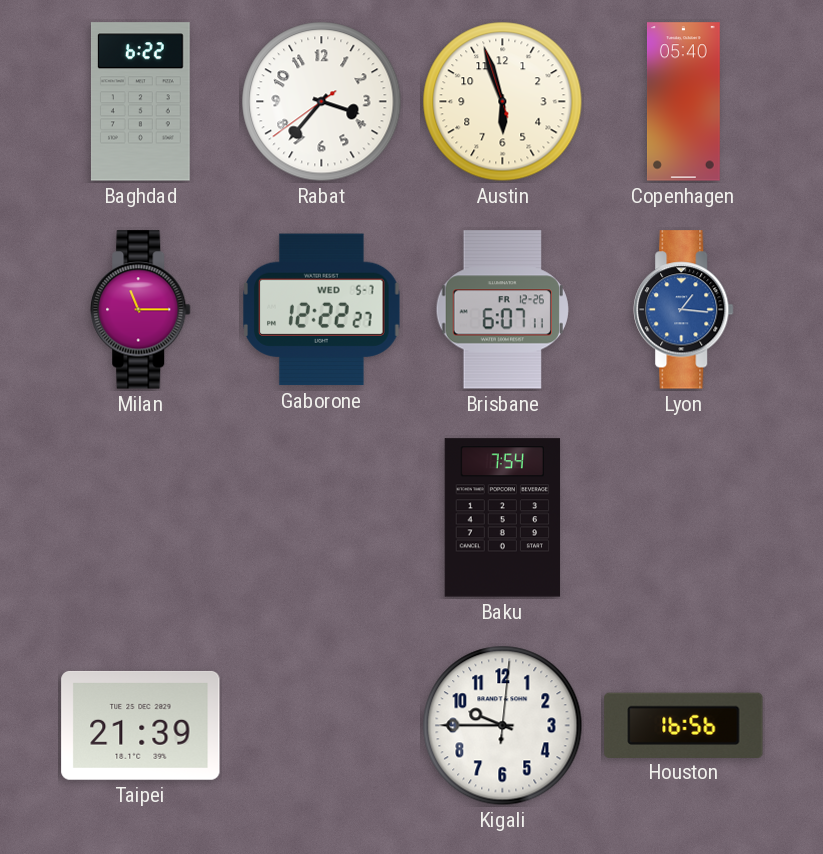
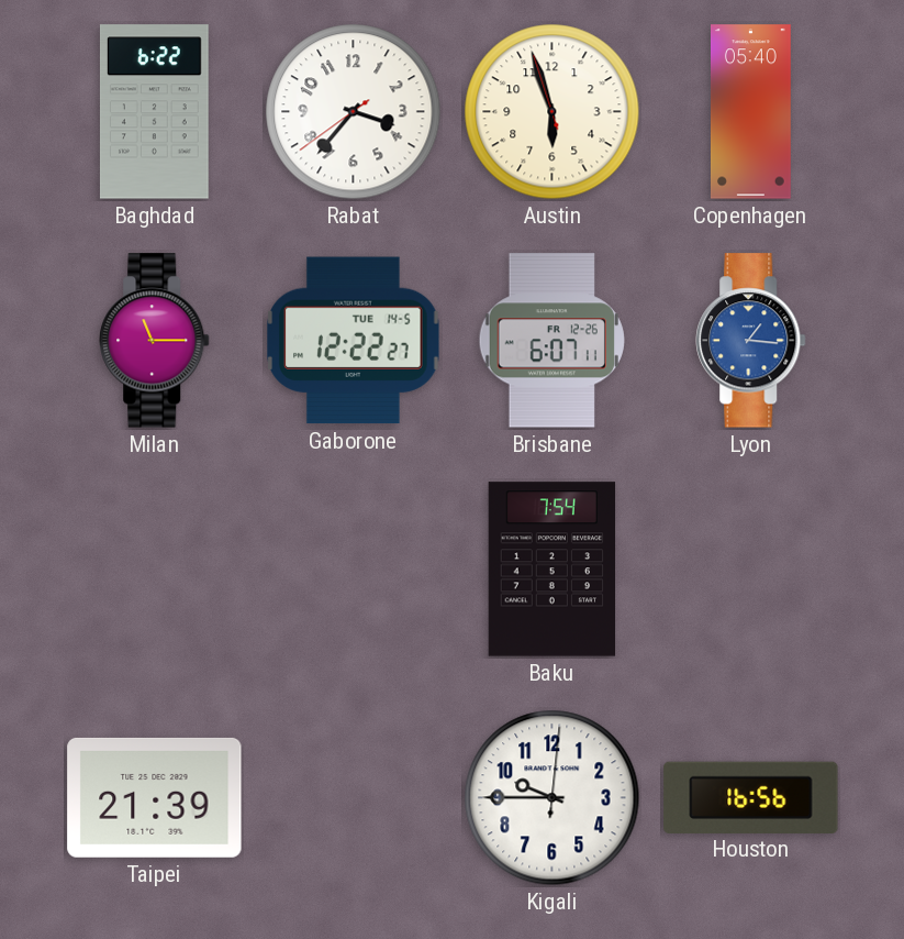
Gaborone date: WED 5-7 -> TUE 14-5
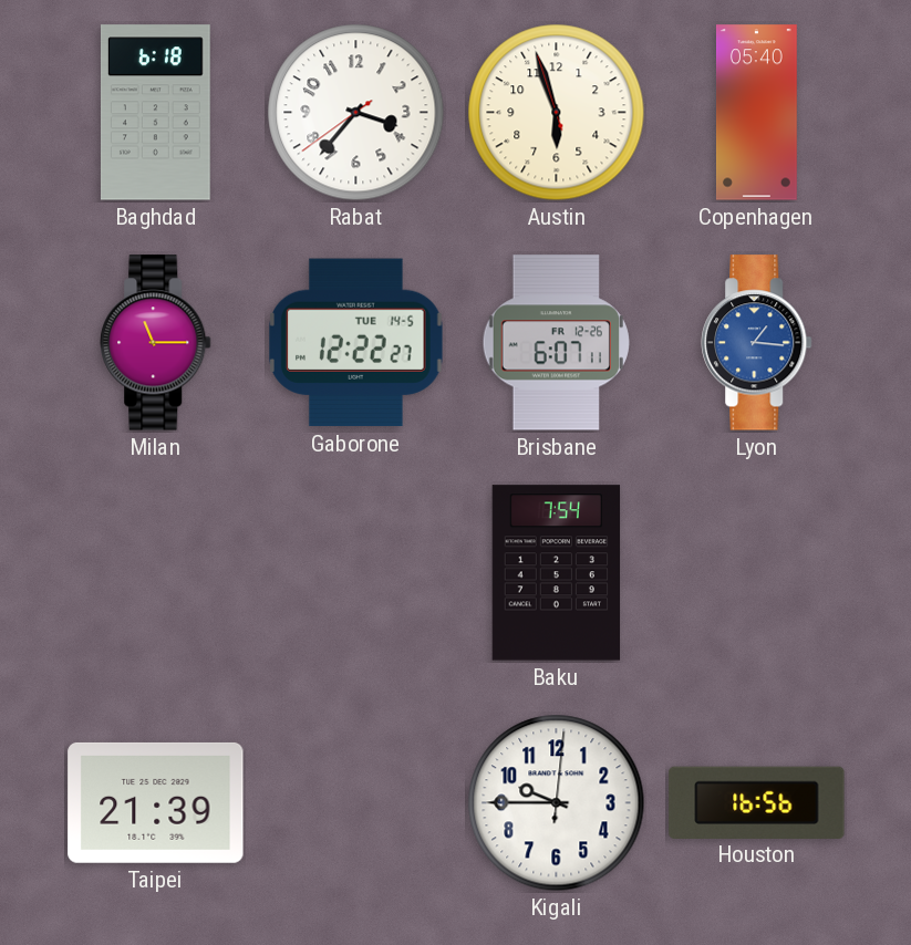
Baghdad: 6:22 -> 6:18
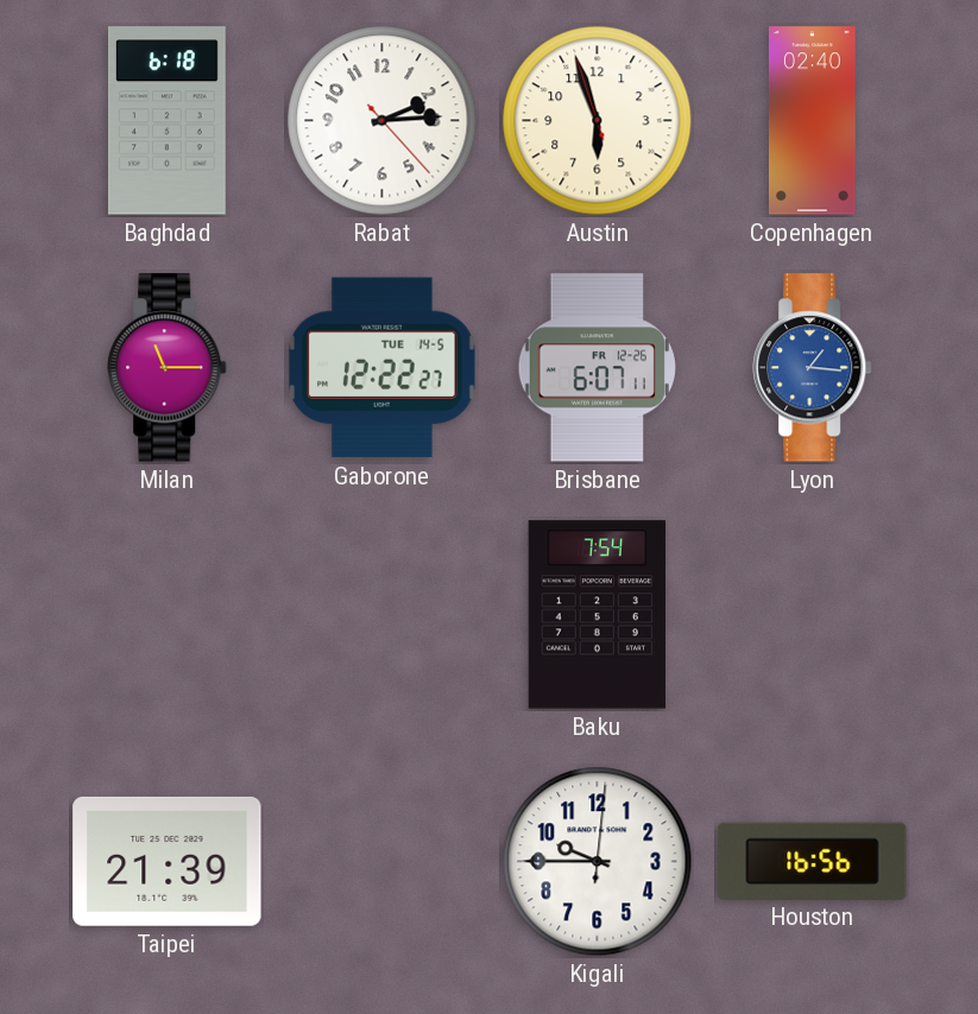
Rabat: 3:36 -> 2:14
Copenhagen: 05:40 -> 02:40
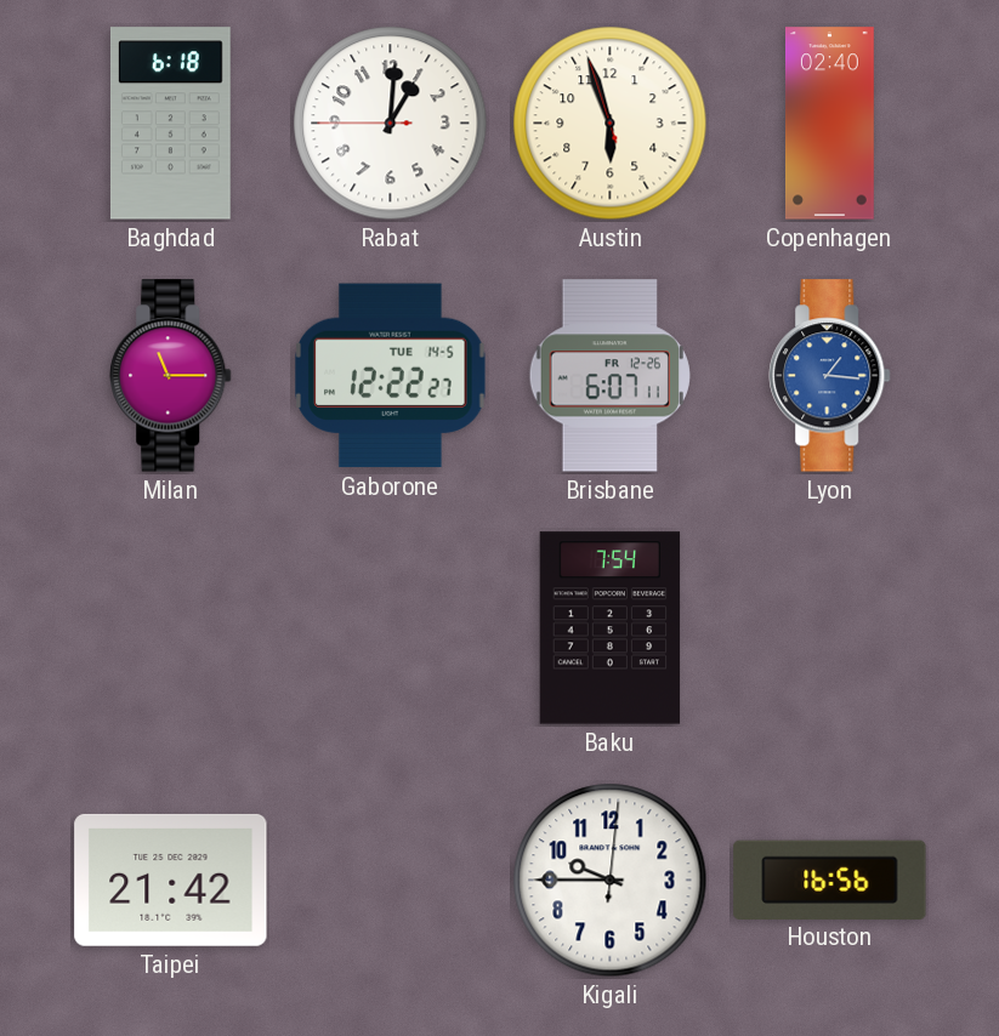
Rabat: 2:14 -> 1:00
Taipei: 21:39 -> 21:42
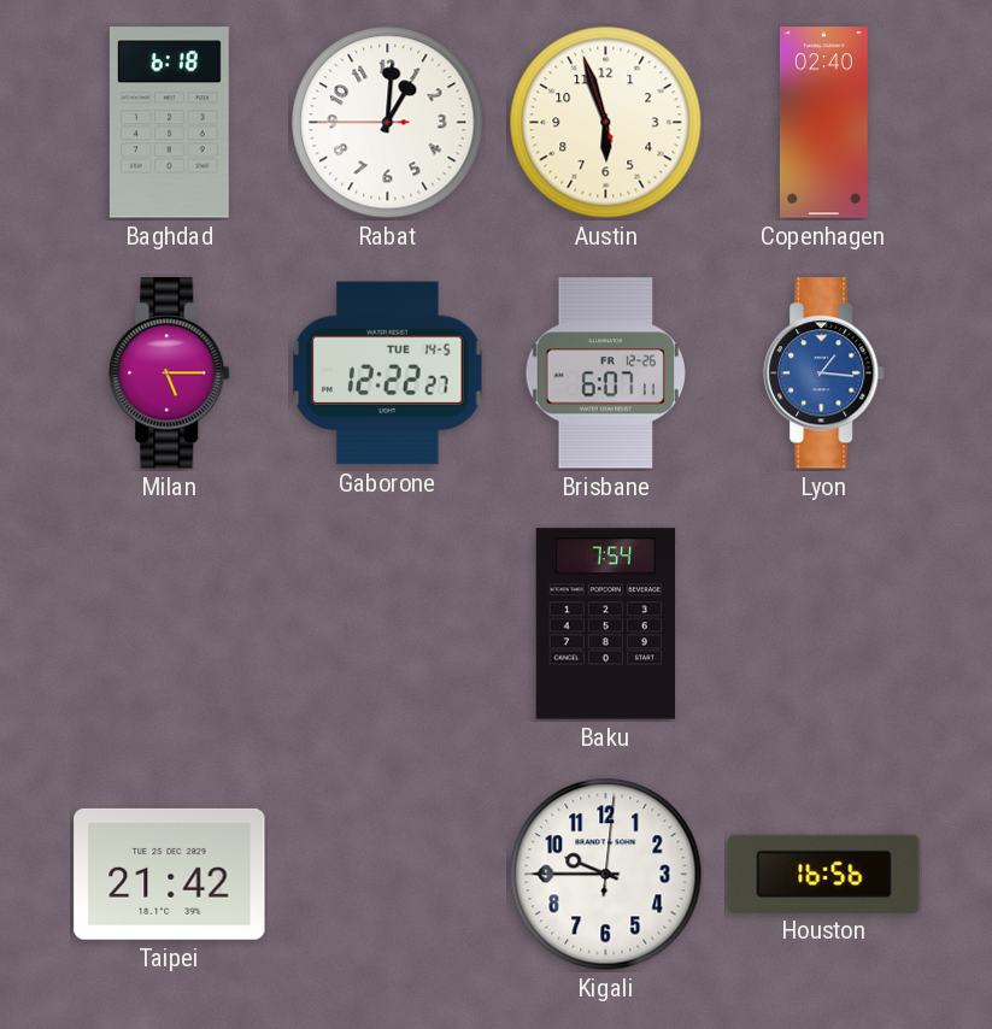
Milan: 11:15 -> 5:15
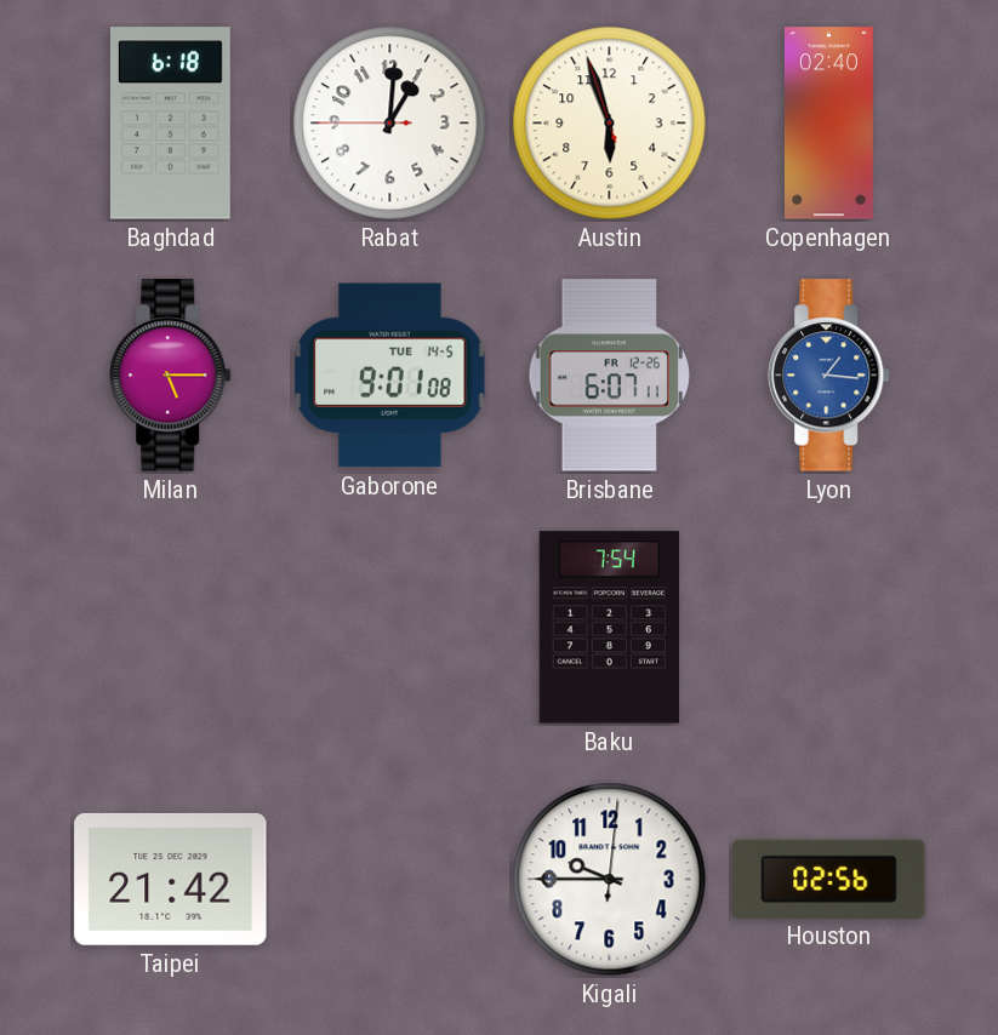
Gaborone: 12:22 -> 9:01
Houston: 16:56 -> 02:56
